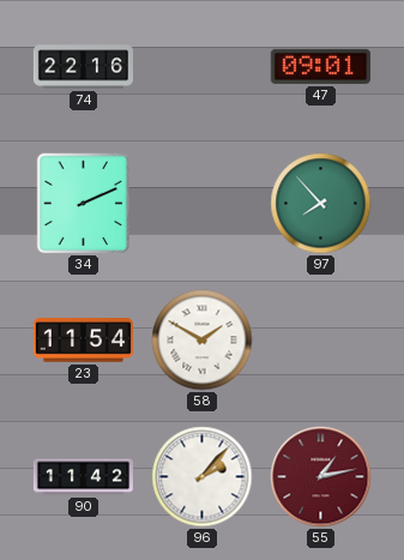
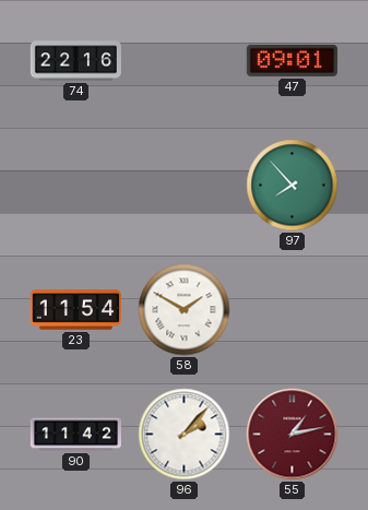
34: 2:11 -> none
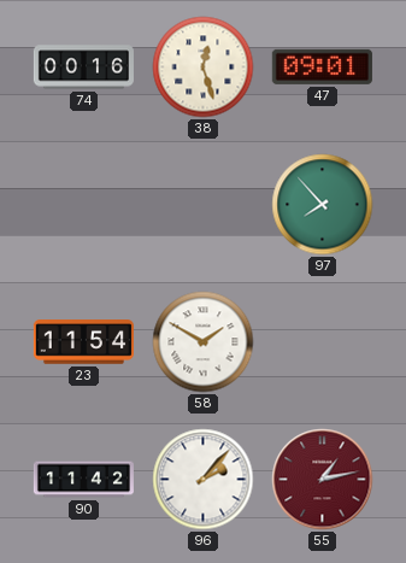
74: 22:16 -> 00:16
38: none -> 12:27
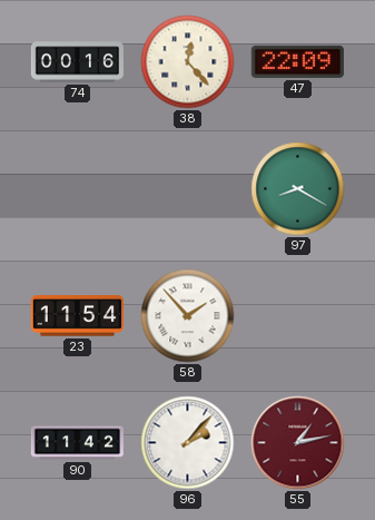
38: 12:27 -> 12:23
47: 09:01 -> 22:09
97: 7:53 -> 8:20
58: 1:50 -> 1:53
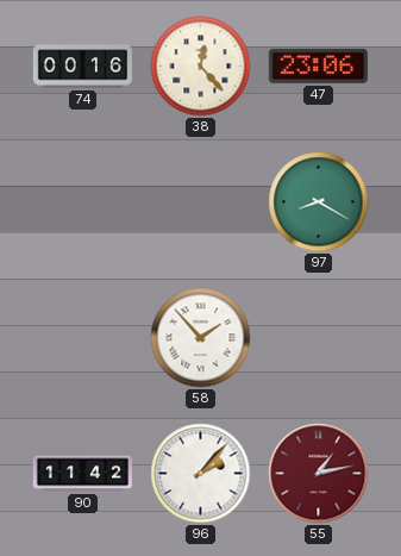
47: 22:09 -> 23:06
23: 11:54 -> none
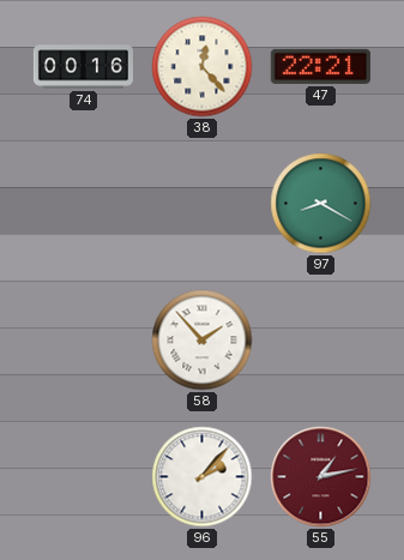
47: 23:06 -> 22:21
90: 11:42 -> none
